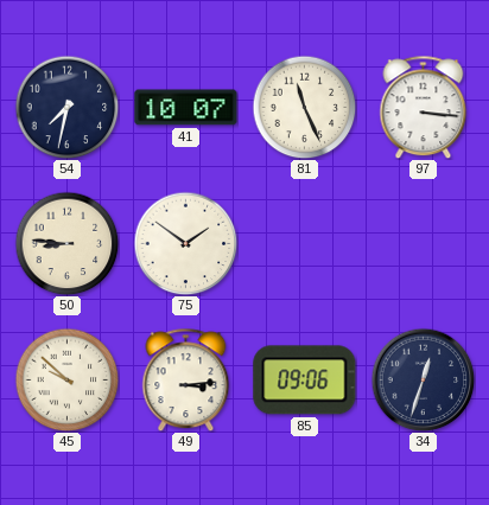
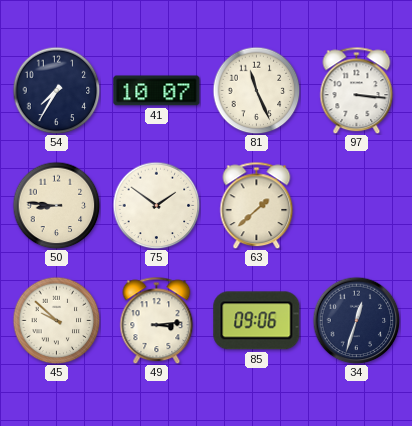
54: 7:32 -> 7:35
63: none -> 1:38
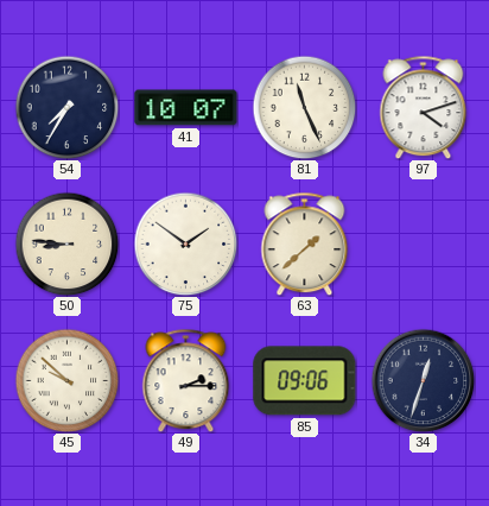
97: 3:16 -> 4:12
49: 3:14 -> 2:15
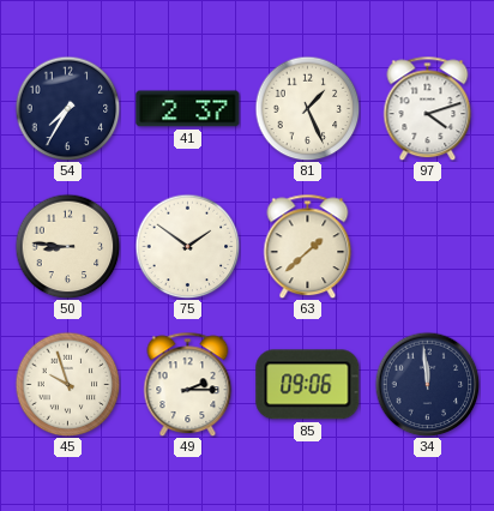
41: 10:07 -> 2:37
81: 11:26 -> 1:26
45: 9:52 -> 9:57
34: 12:33 -> 11:59
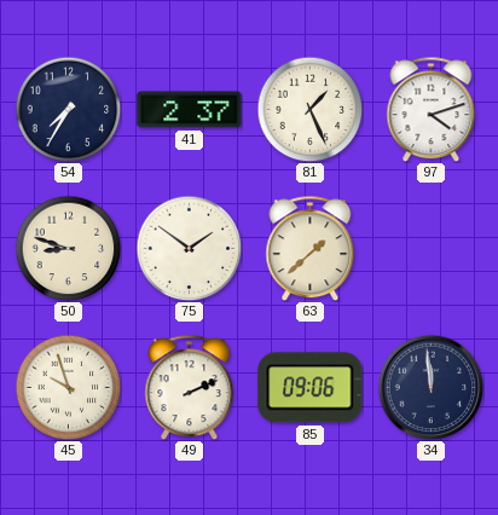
50: 8:46 -> 8:48
49: 2:15 -> 2:11
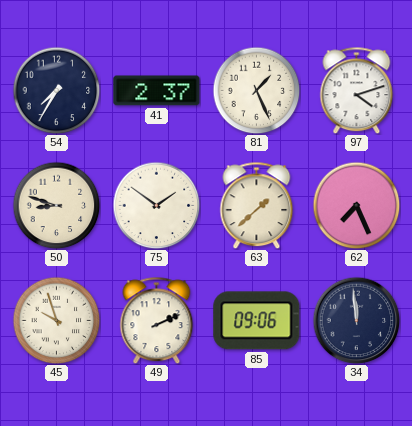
62: none -> 7:26
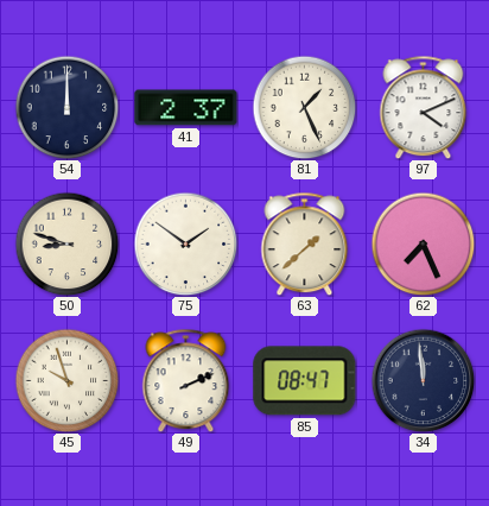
54: 7:35 -> 12:00
97: 4:12 -> 4:11
85: 09:06 -> 08:47
